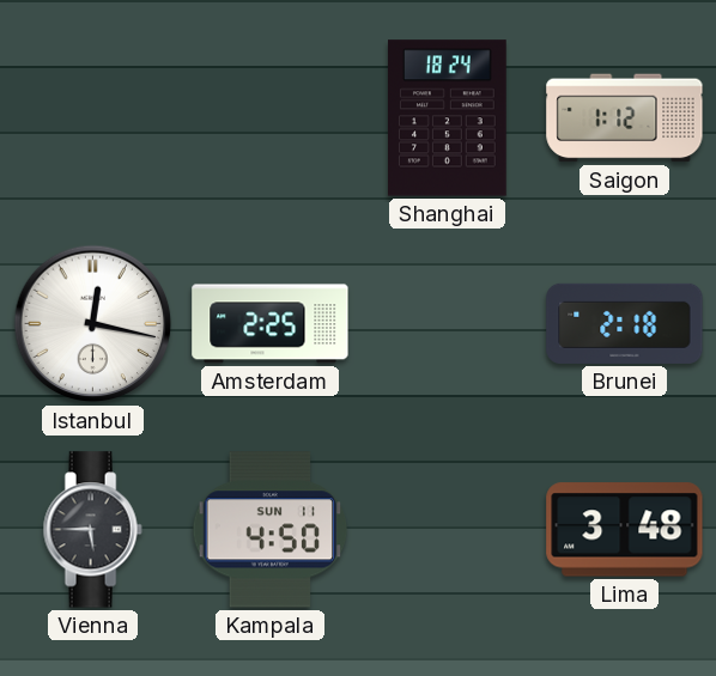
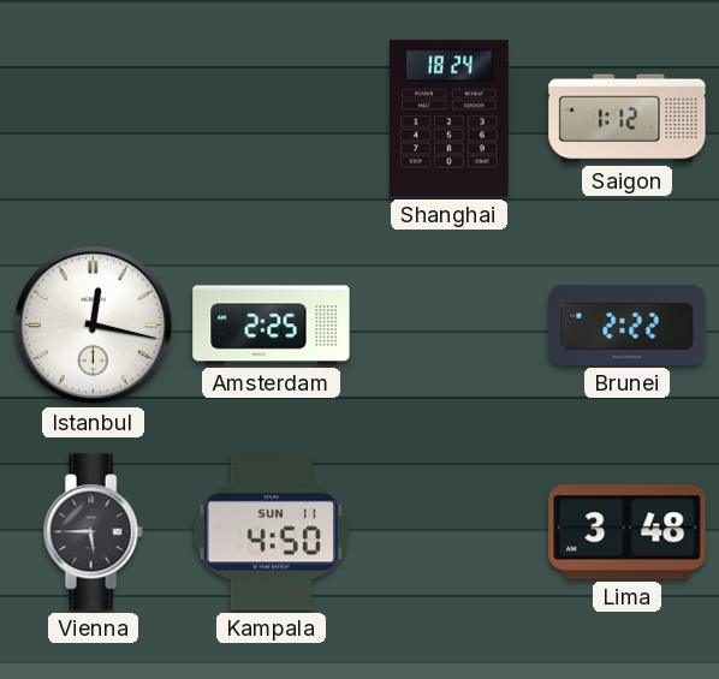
Brunei: 2:18 -> 2:22
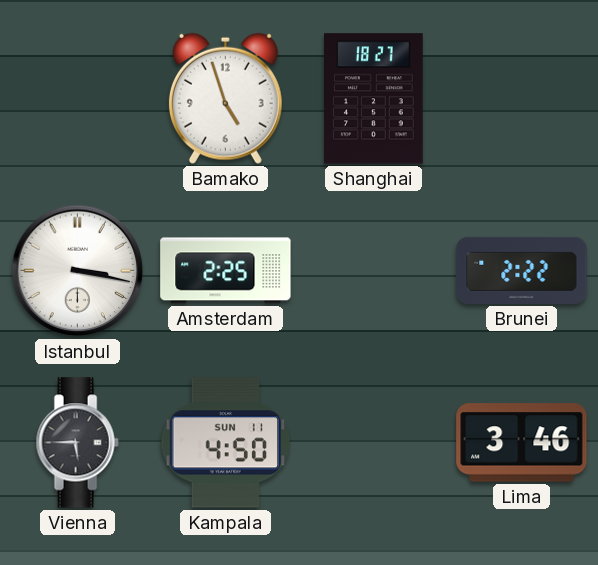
Bamako: none -> 4:57
Shanghai: 18:24 -> 18:27
Saigon: 1:12 -> none
Istanbul: 12:17 -> 3:17
Lima: 3:48 -> 3:46
